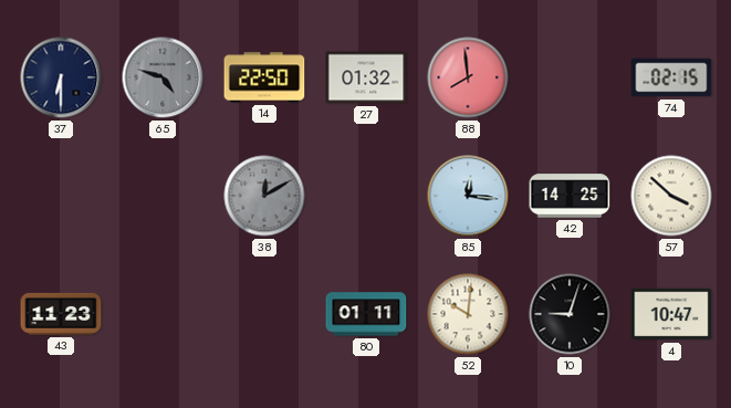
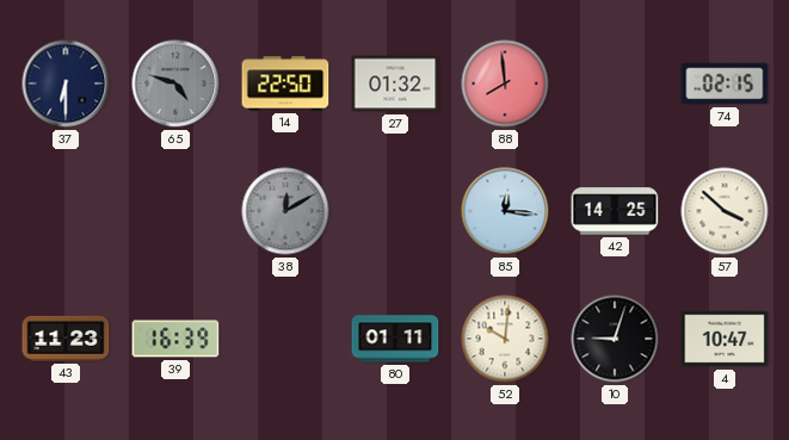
39: none -> 16:39
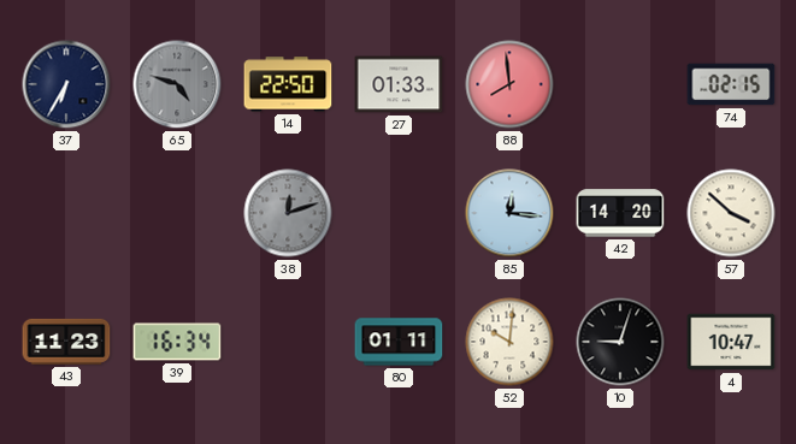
37: 6:30 -> 6:35
27: 01:32 -> 01:33
38: 12:10 -> 12:12
42: 14:25 -> 14:20
39: 16:39 -> 16:34
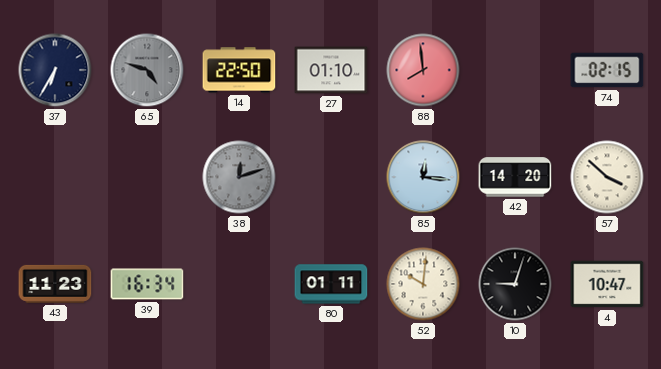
27: 01:33 -> 01:10
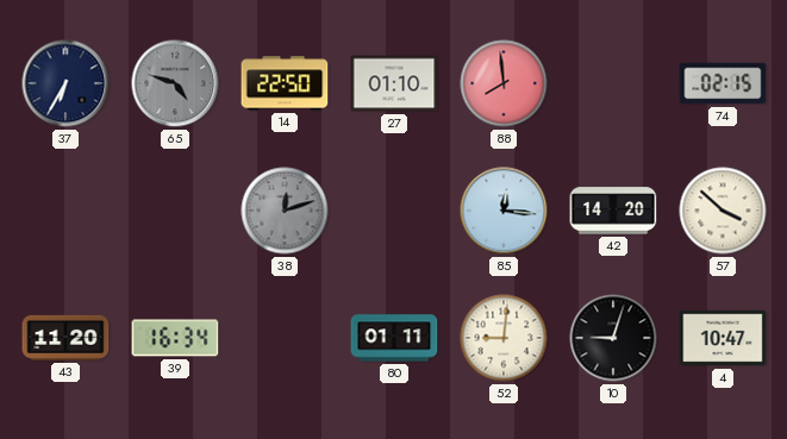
43: 11:23 -> 11:20
52: 10:01 -> 9:01
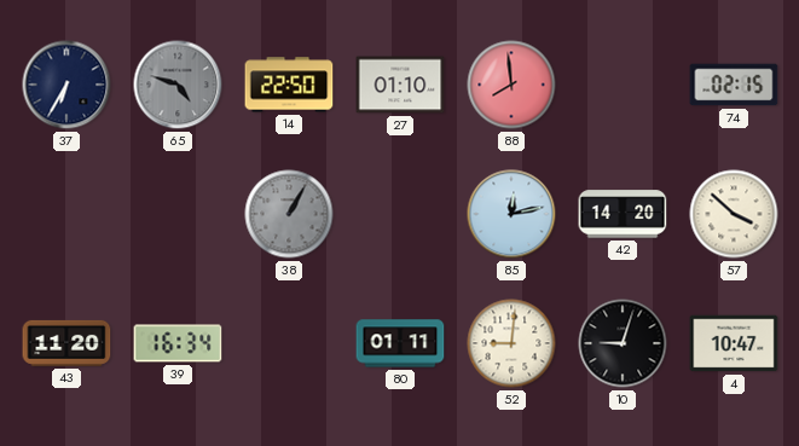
38: 12:12 -> 1:05
85: 12:16 -> 12:13
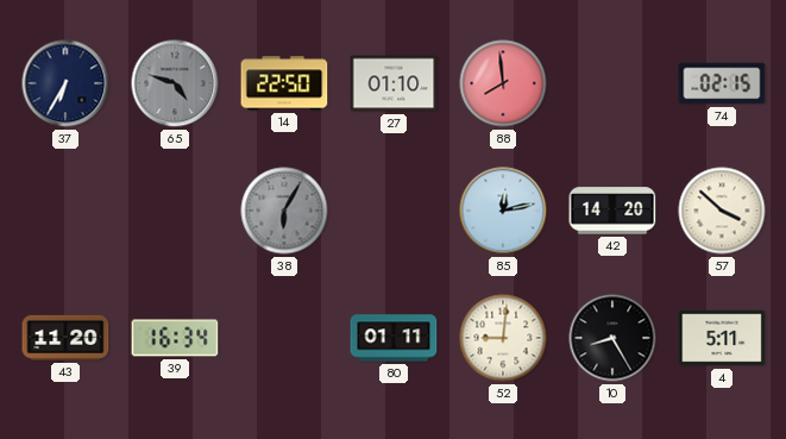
38: 1:05 -> 6:05
10: 9:03 -> 8:25
4: 10:47 -> 5:11
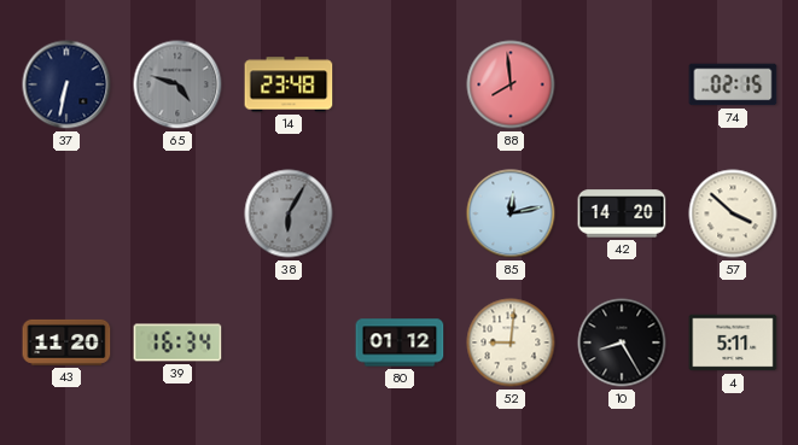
37: 6:35 -> 6:32
14: 22:50 -> 23:48
27: 01:10 -> none
80: 01:11 -> 01:12
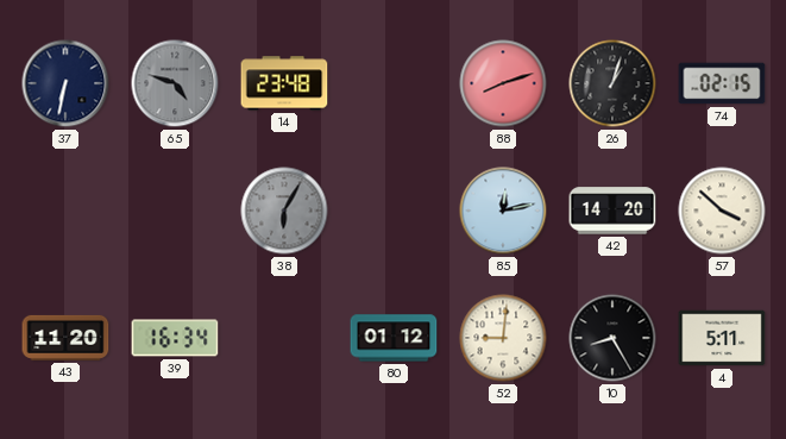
88: 7:59 -> 8:12
26: none -> 1:03
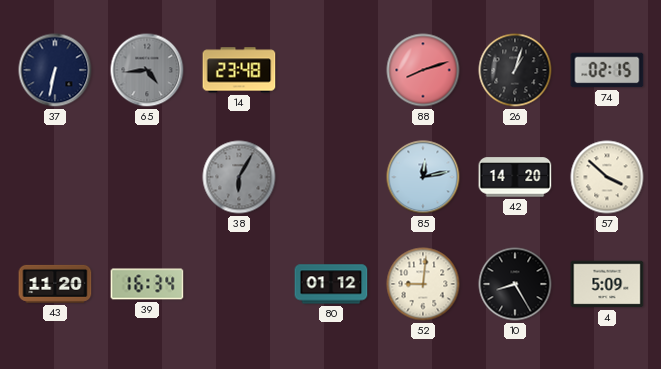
65: 4:48 -> 4:44
4: 5:11 -> 5:09
